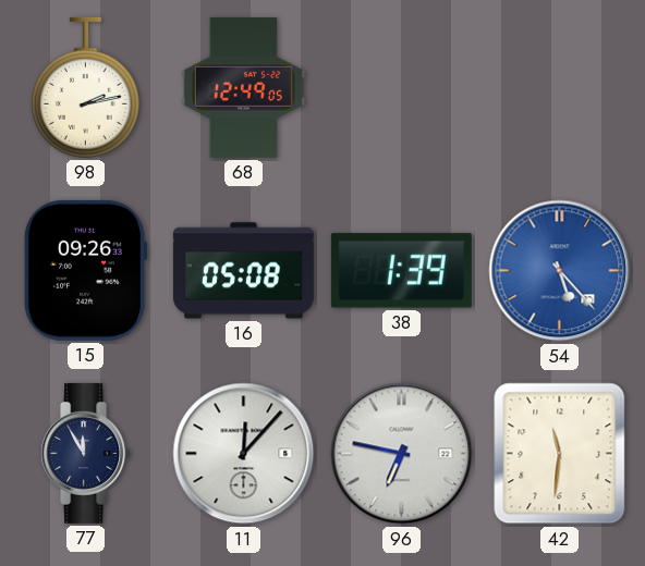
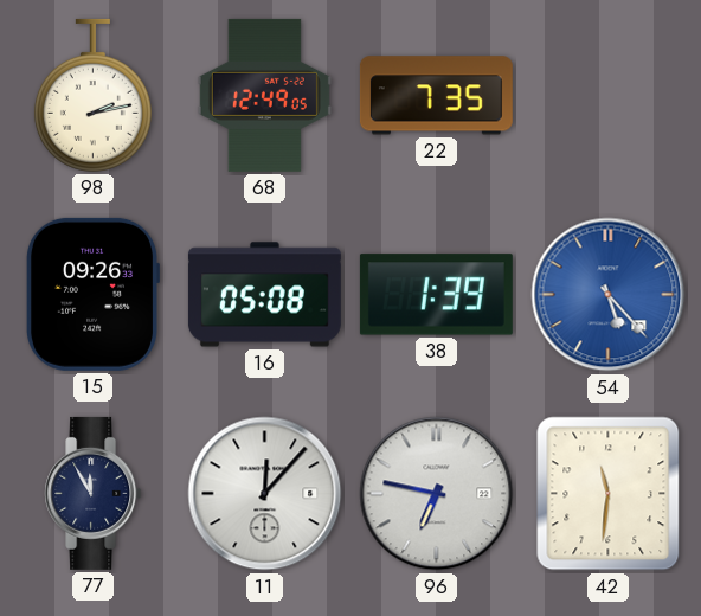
22: none -> 7:35
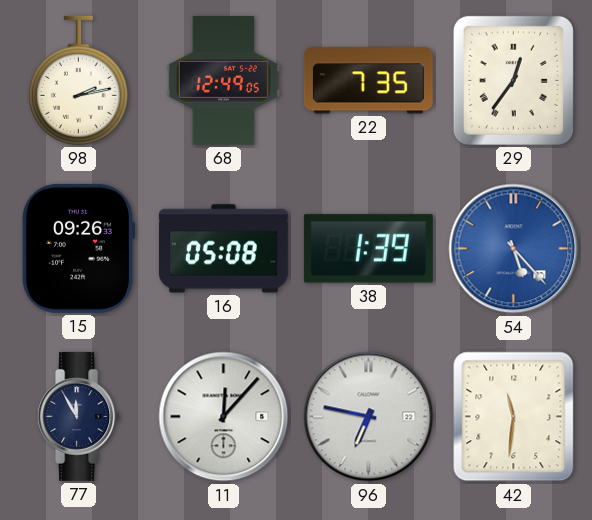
29: none -> 12:36
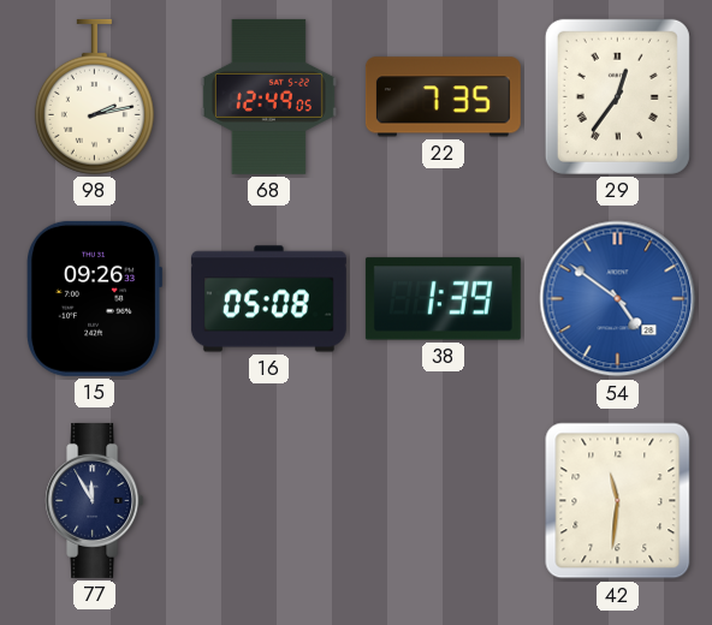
54: 5:23 -> 4:51
11: 12:07 -> none
96: 6:47 -> none
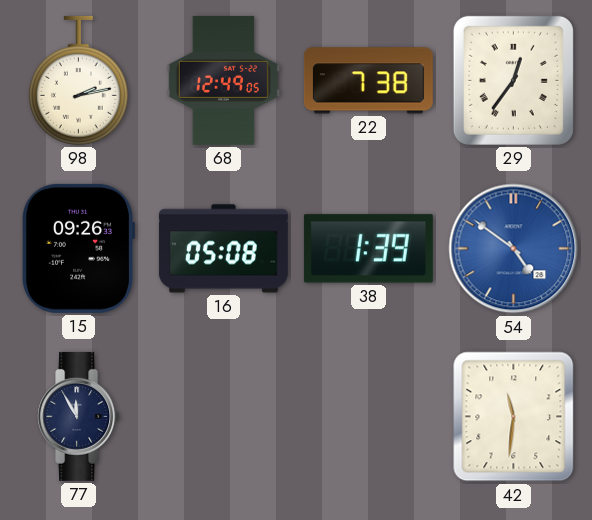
22: 7:35 -> 7:38
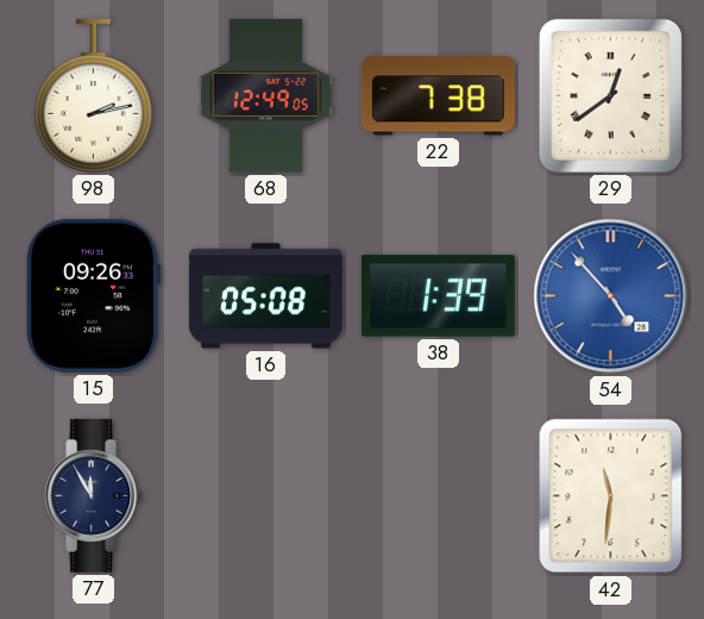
29: 12:36 -> 12:39
54: 4:51 -> 4:53
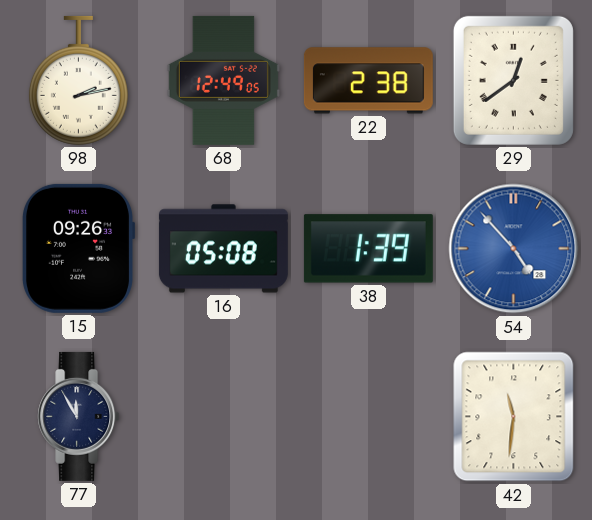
22: 7:38 -> 2:38
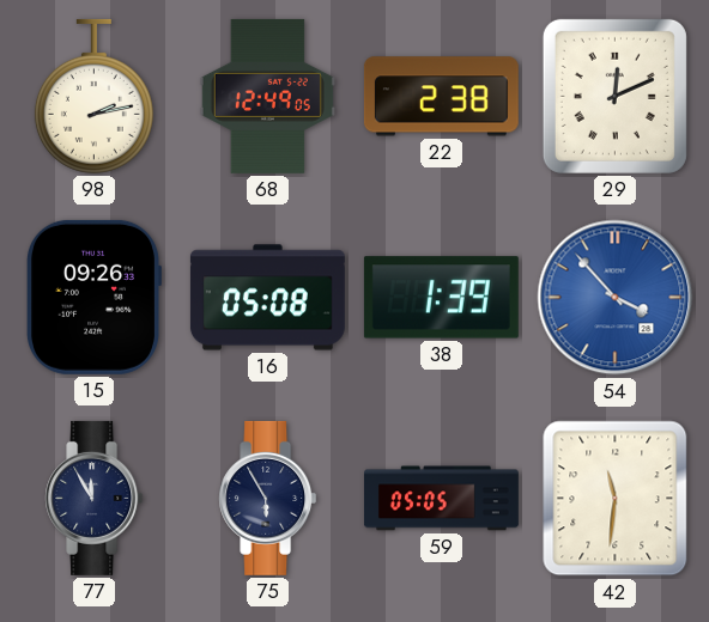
29: 12:39 -> 12:11
54: 4:53 -> 3:53
75: none -> 5:55
59: none -> 05:05
